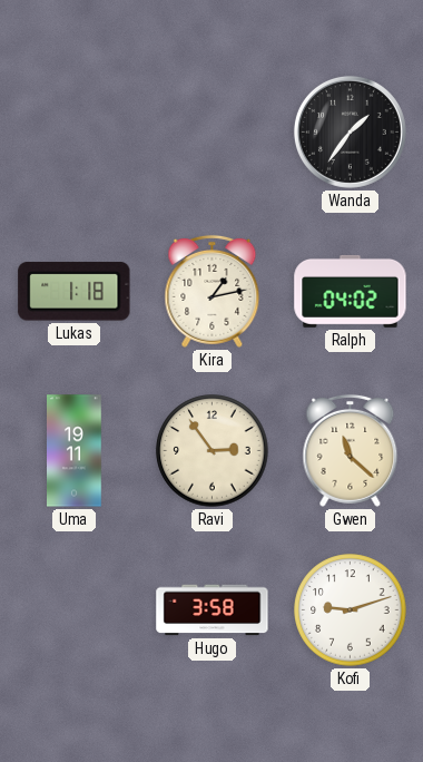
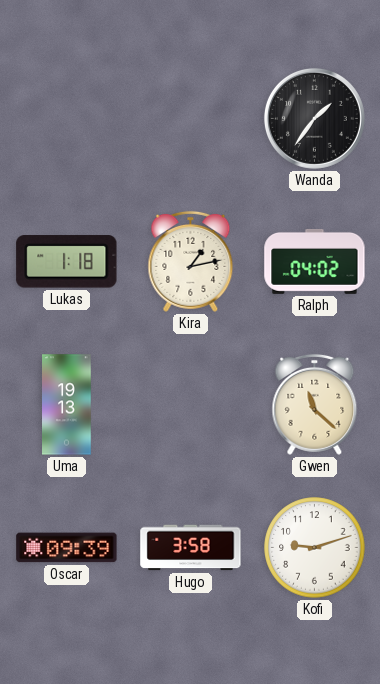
Uma: 19:11 -> 19:13
Ravi: 2:54 -> none
Oscar: none -> 09:39
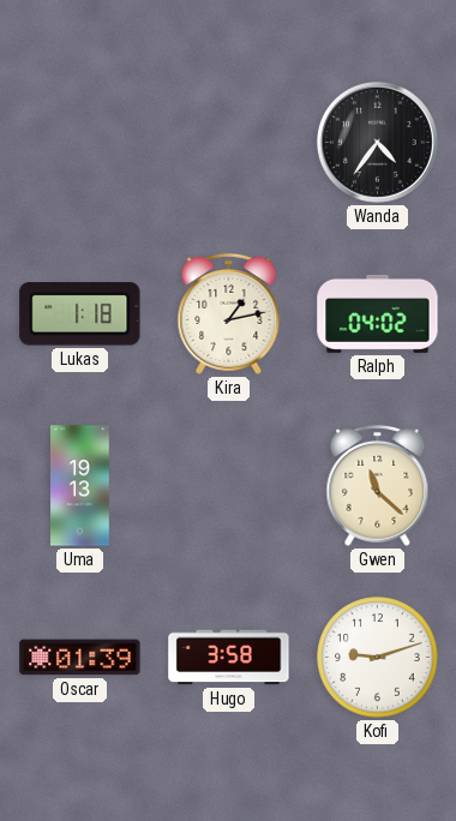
Wanda: 1:36 -> 4:36
Oscar: 09:39 -> 01:39
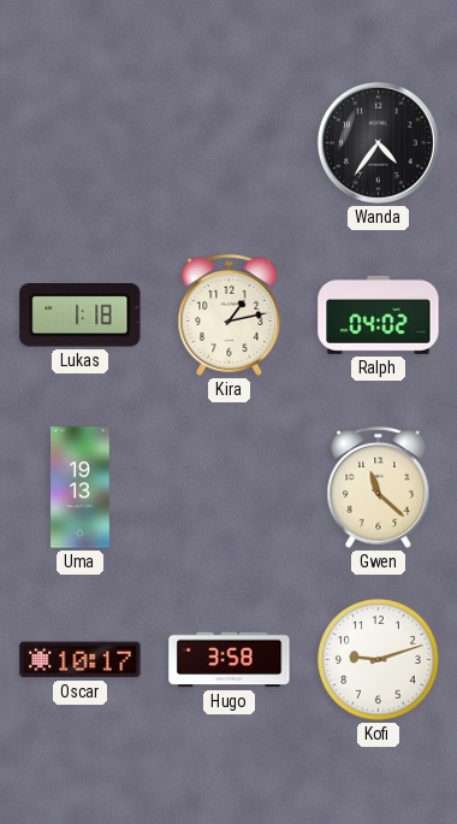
Oscar: 01:39 -> 10:17
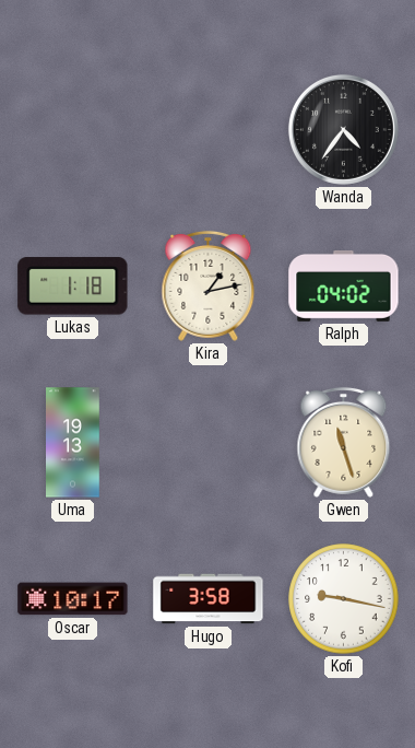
Gwen: 11:22 -> 11:27
Kofi: 9:12 -> 9:17
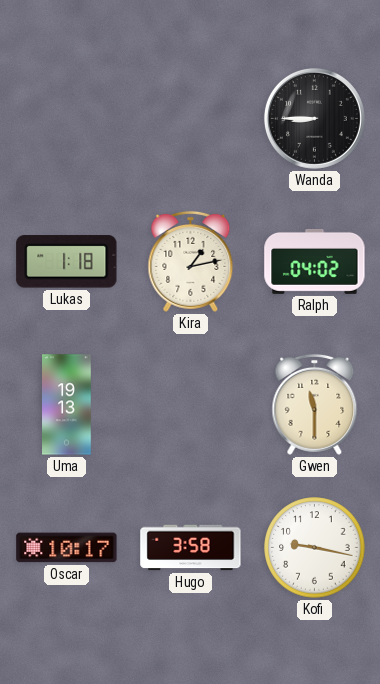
Wanda: 4:36 -> 8:45
Gwen: 11:27 -> 11:30
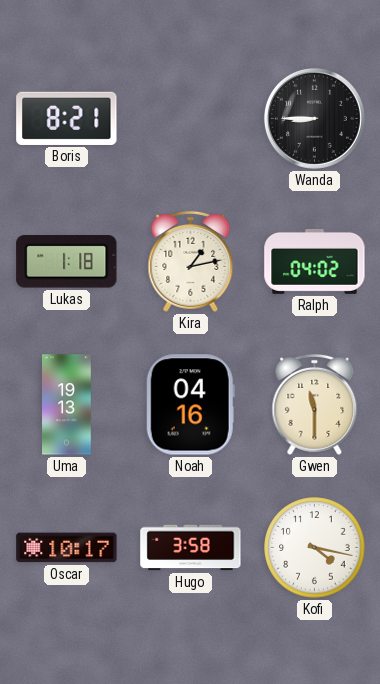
Boris: none -> 8:21
Noah: none -> 04:16
Kofi: 9:17 -> 4:17
